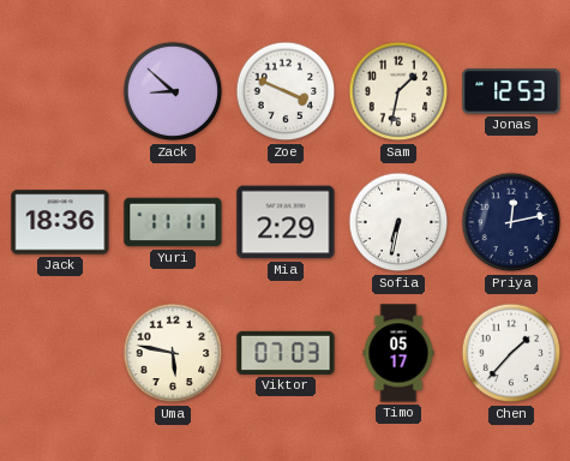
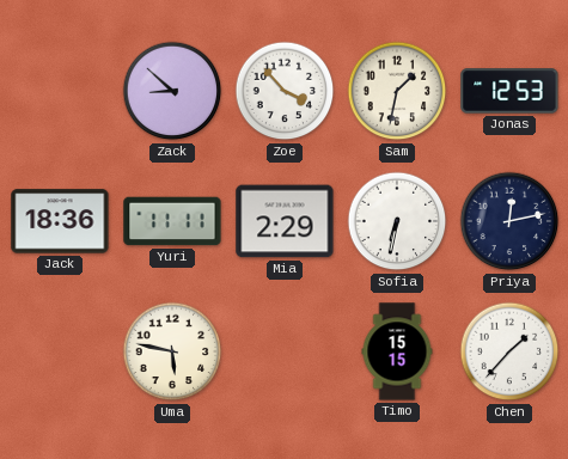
Zoe: 3:49 -> 3:53
Viktor: 07:03 -> none
Timo: 05:17 -> 15:15
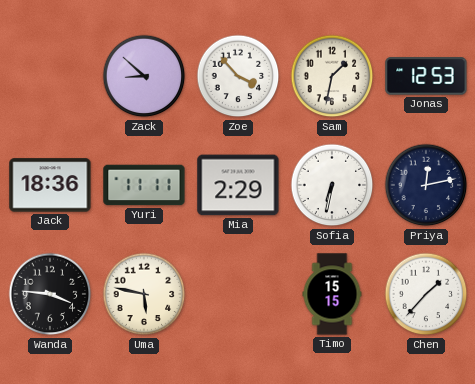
Wanda: none -> 3:46
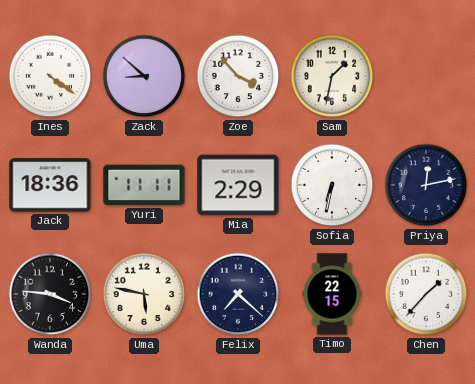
Ines: none -> 4:21
Jonas: 12:53 -> none
Felix: none -> 7:22
Timo: 15:15 -> 22:15
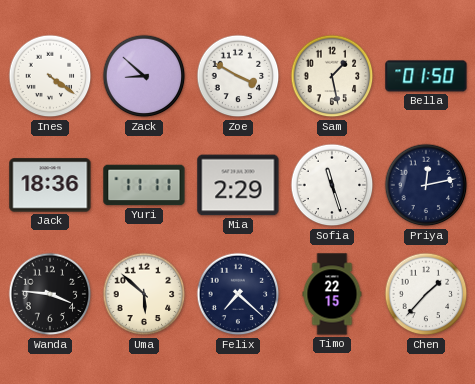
Zoe: 3:53 -> 3:50
Sam: 1:32 -> 1:28
Bella: none -> 01:50
Sofia: 6:32 -> 11:27
Uma: 5:47 -> 5:52
